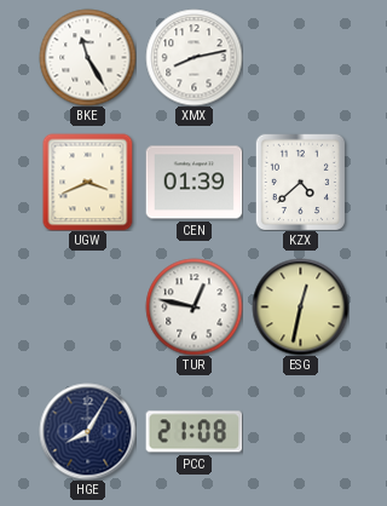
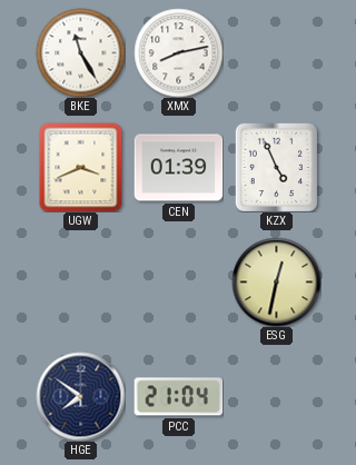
KZX: 4:38 -> 4:56
TUR: 12:47 -> none
HGE: 8:05 -> 7:51
PCC: 21:08 -> 21:04
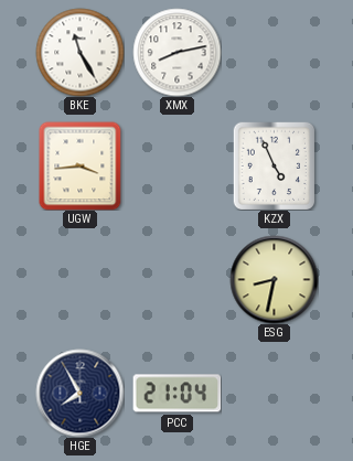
UGW: 3:41 -> 3:44
CEN: 01:39 -> none
ESG: 12:32 -> 8:32
HGE: 7:51 -> 7:55
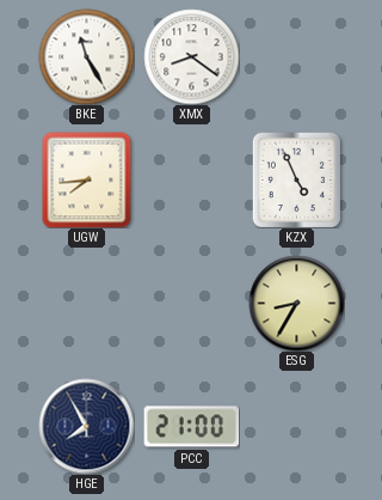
XMX: 8:13 -> 8:21
UGW: 3:44 -> 7:44
ESG: 8:32 -> 8:35
PCC: 21:04 -> 21:00
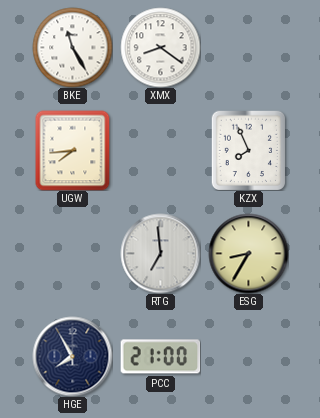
KZX: 4:56 -> 7:56
RTG: none -> 6:59
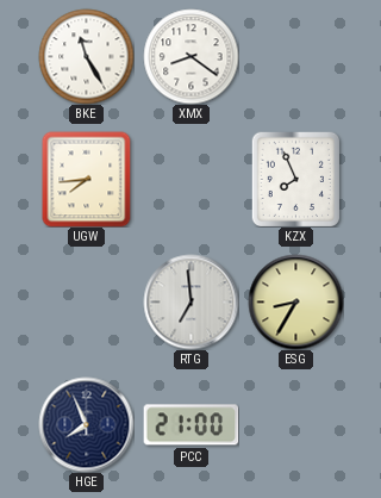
HGE: 7:55 -> 7:56
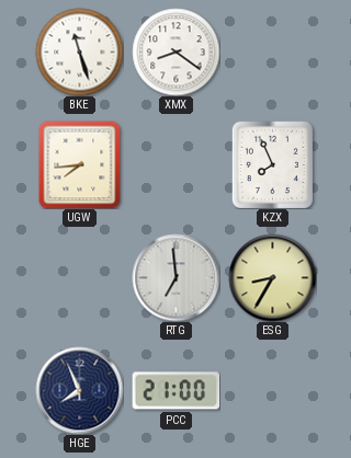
BKE: 11:25 -> 11:27
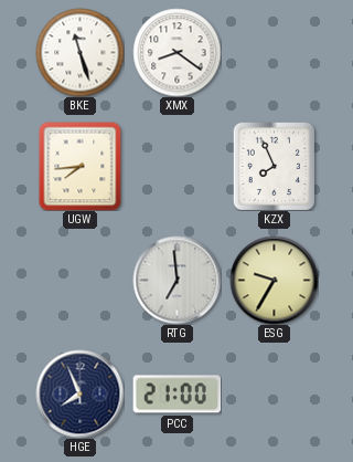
ESG: 8:35 -> 9:35
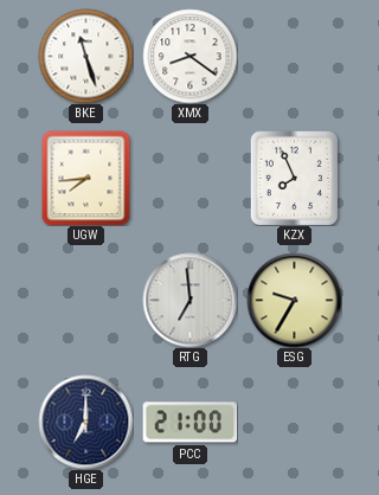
HGE: 7:56 -> 7:00
